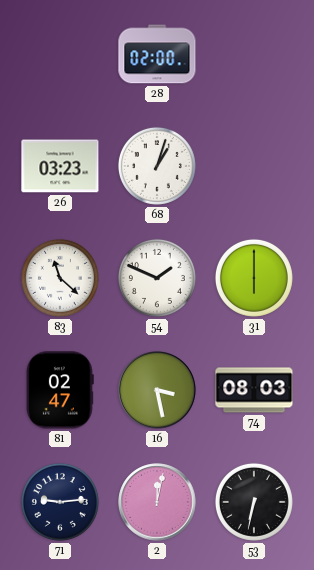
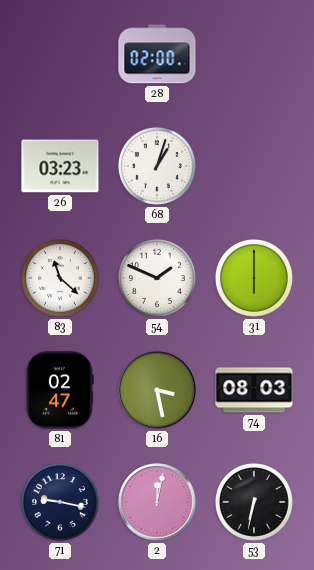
71: 9:14 -> 9:17
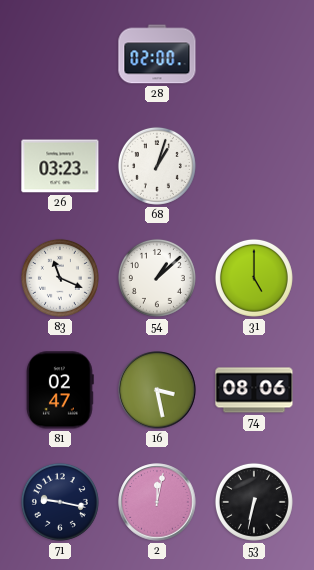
83: 11:22 -> 11:19
54: 1:49 -> 1:08
31: 6:00 -> 5:00
74: 08:03 -> 08:06
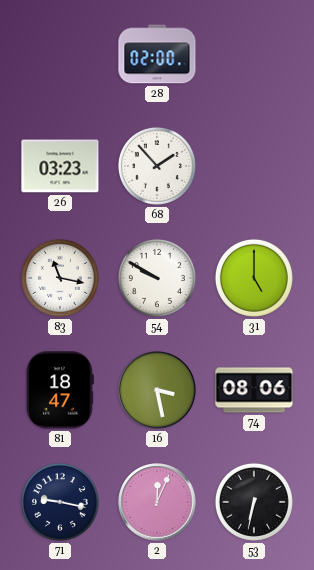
68: 1:03 -> 1:53
83: 11:19 -> 11:17
54: 1:08 -> 9:50
81: 02:47 -> 18:47
2: 12:02 -> 12:04
